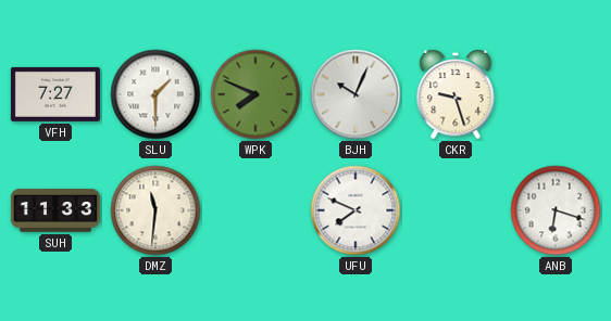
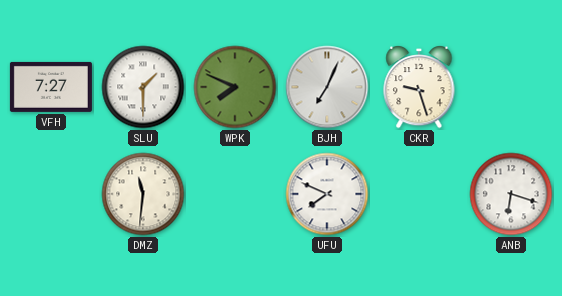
BJH: 10:04 -> 7:04
SUH: 11:33 -> none
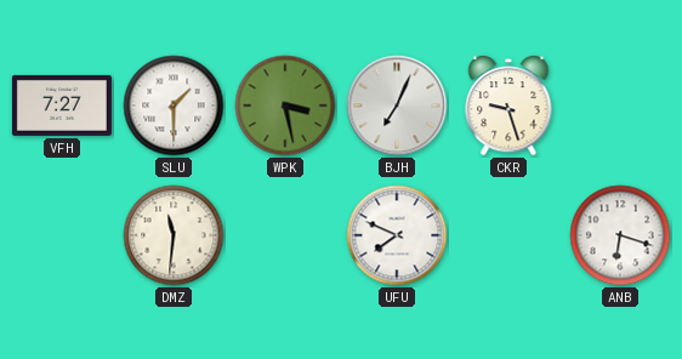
WPK: 7:49 -> 3:28
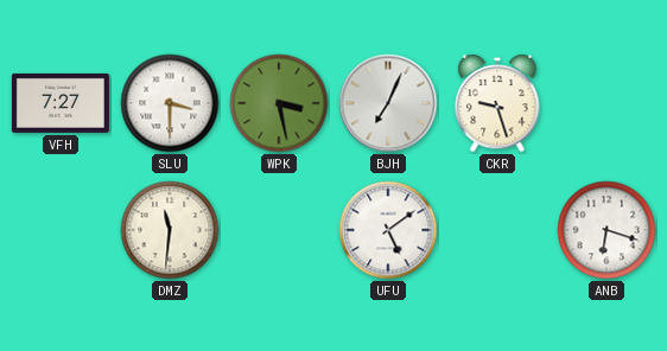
SLU: 1:30 -> 3:30
UFU: 7:49 -> 5:09
